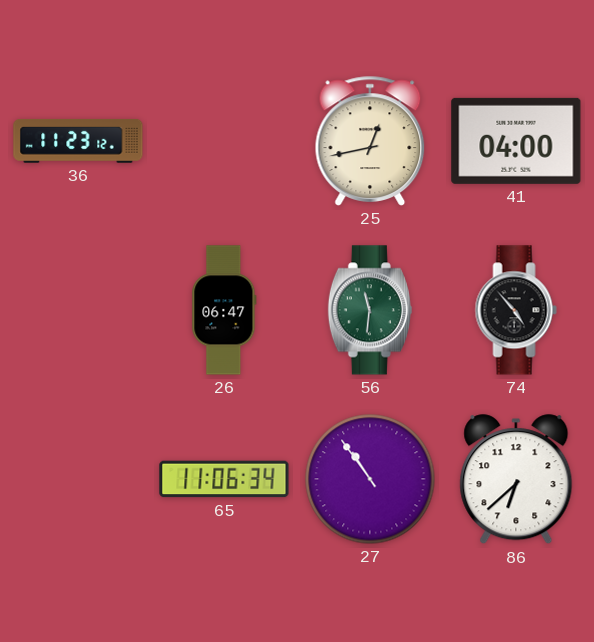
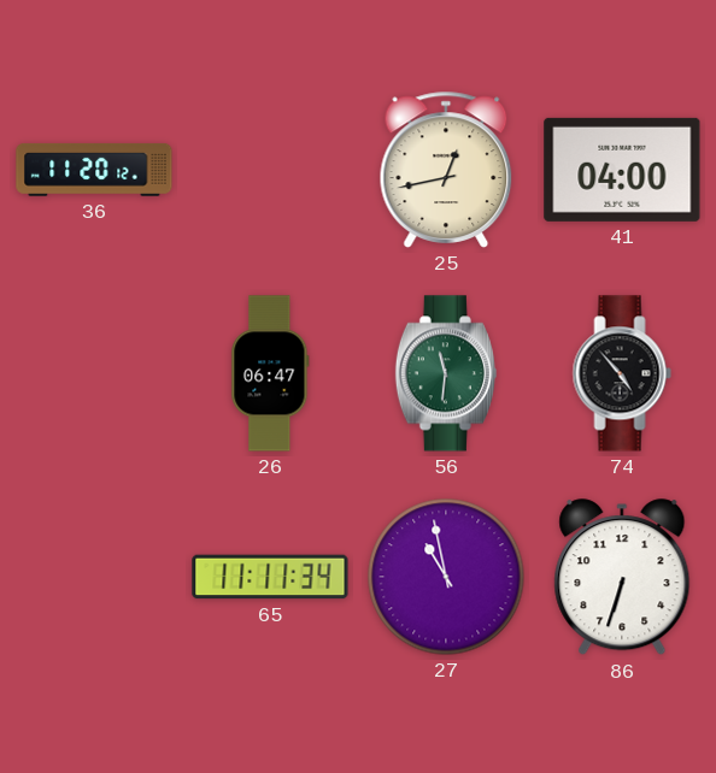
36: 11:23 -> 11:20
65: 11:06 -> 11:11
27: 10:54 -> 10:58
86: 6:38 -> 6:33
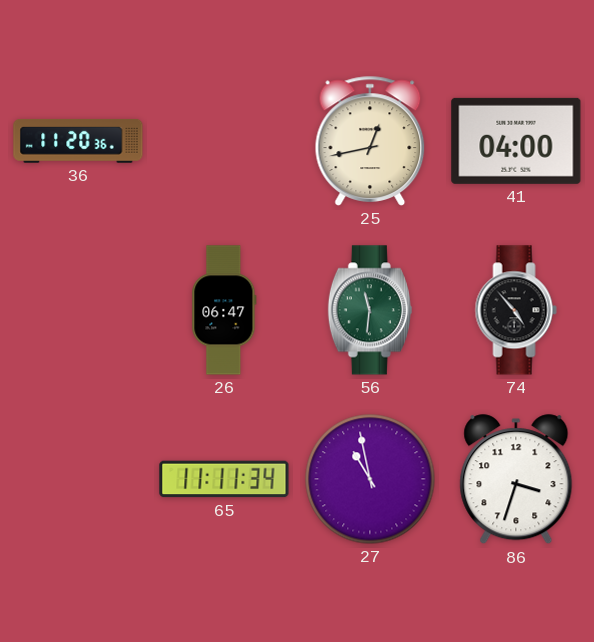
36: 11:20:12 -> 11:20:36
86: 6:33 -> 3:33
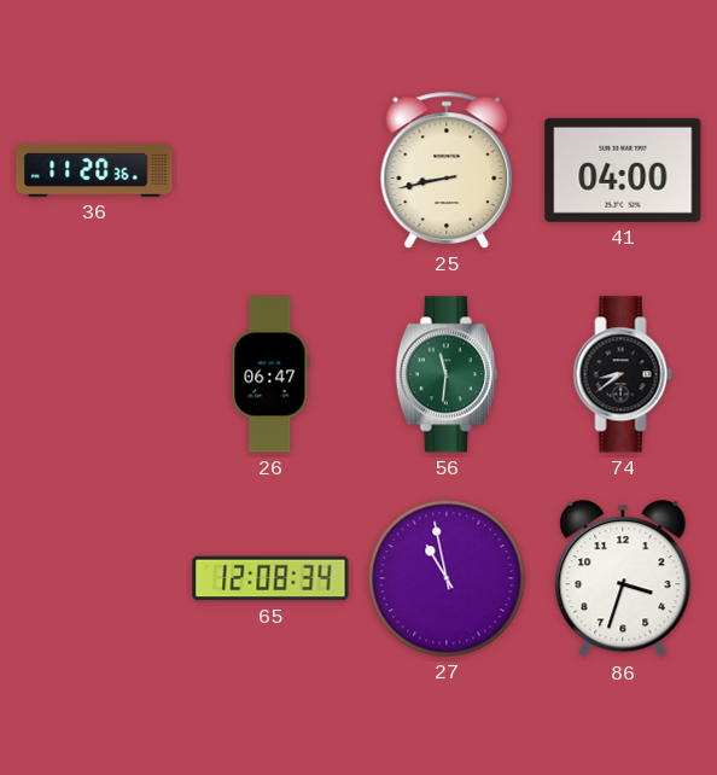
25: 12:43 -> 8:43
74: 4:53 -> 8:39
65: 11:11 -> 12:08
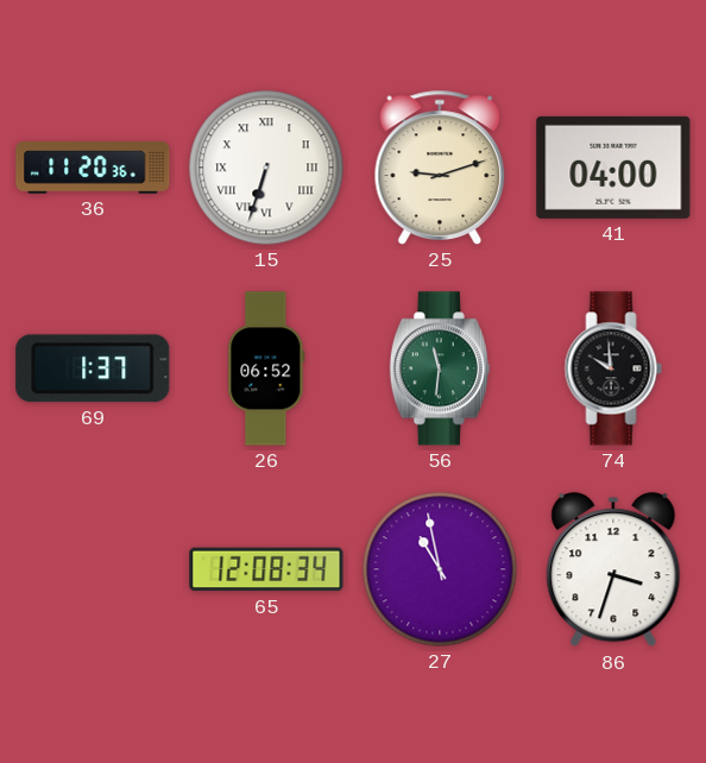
15: none -> 6:33
25: 8:43 -> 9:12
69: none -> 1:37
26: 06:47 -> 06:52
74: 8:39 -> 9:59
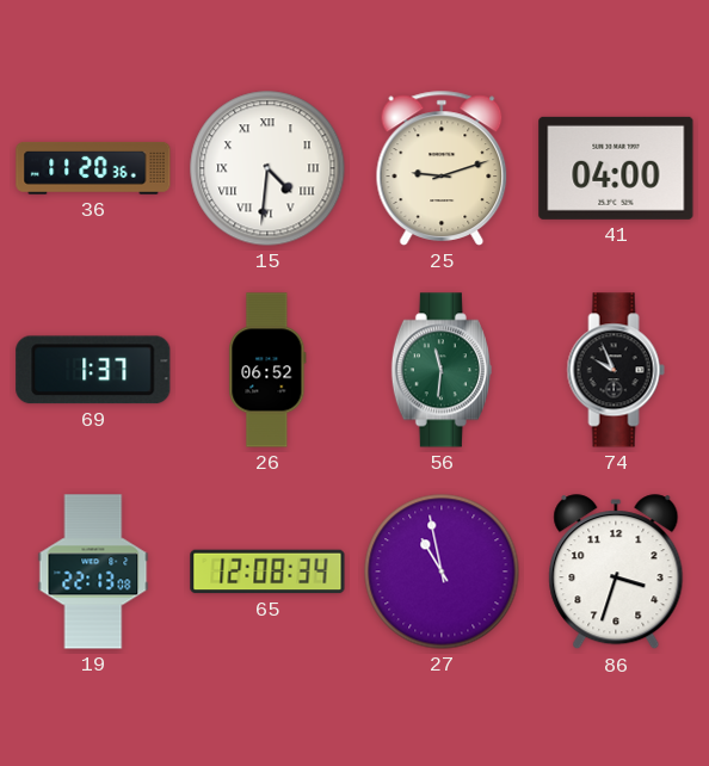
15: 6:33 -> 4:31
74: 9:59 -> 9:56
19: none -> 22:13
